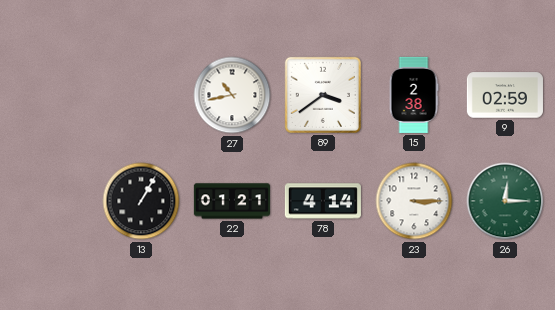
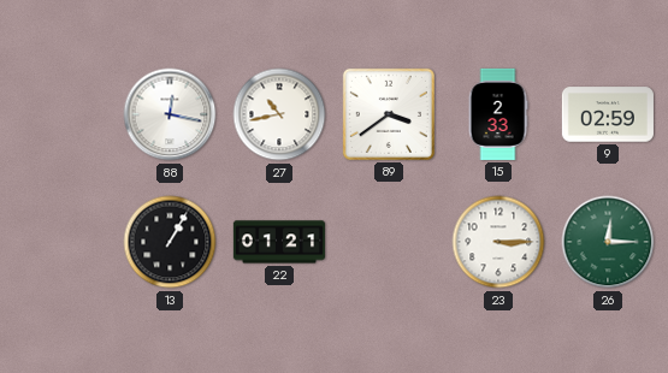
88: none -> 12:17
15: 2:38 -> 2:33
78: 4:14 -> none
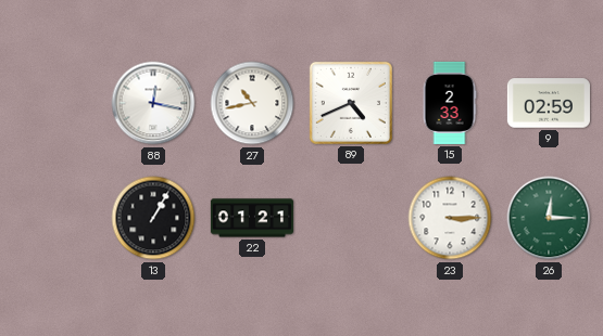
89: 3:39 -> 4:41
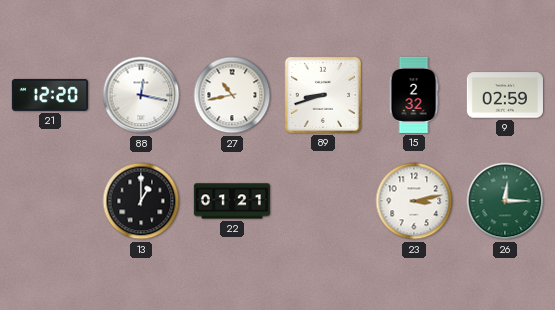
21: none -> 12:20
89: 4:41 -> 8:42
15: 2:33 -> 2:32
13: 1:05 -> 1:00
23: 3:15 -> 3:13
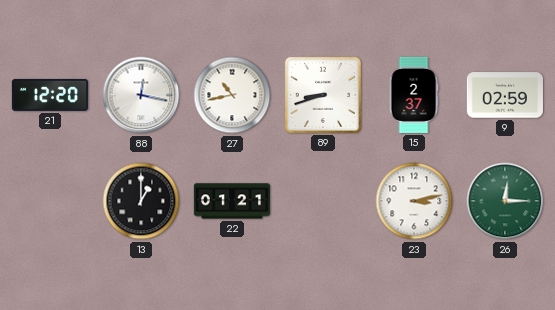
15: 2:32 -> 2:37
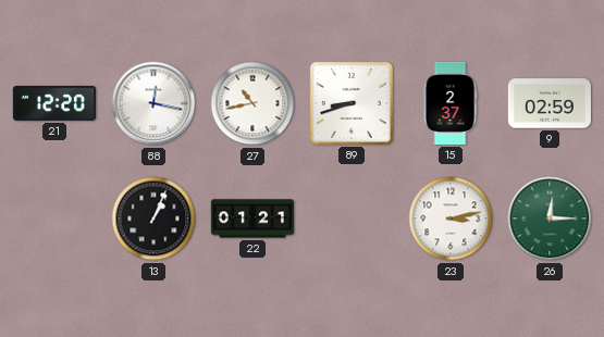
13: 1:00 -> 1:04
